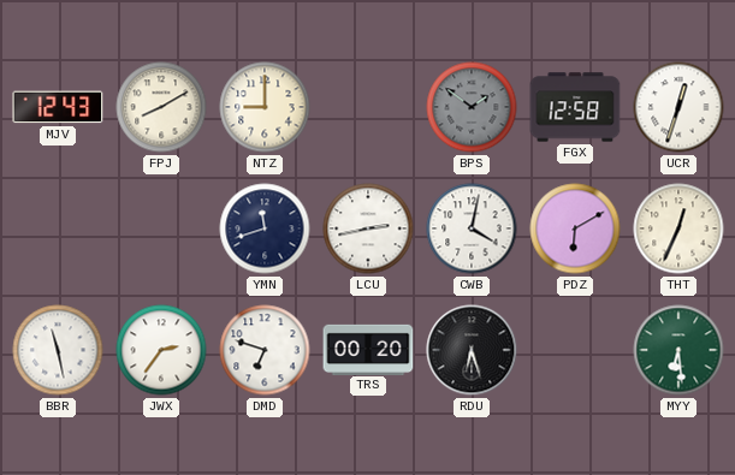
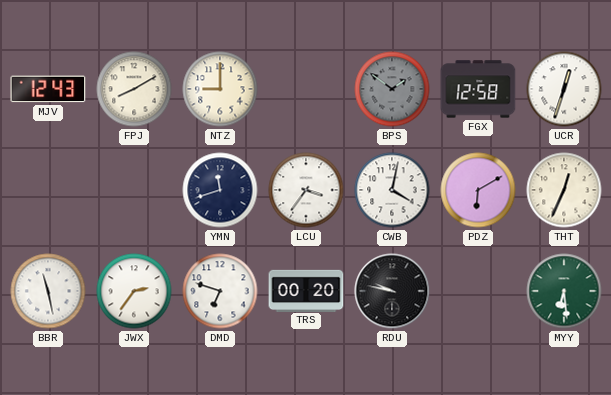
LCU: 2:43 -> 3:36
RDU: 6:27 -> 9:47
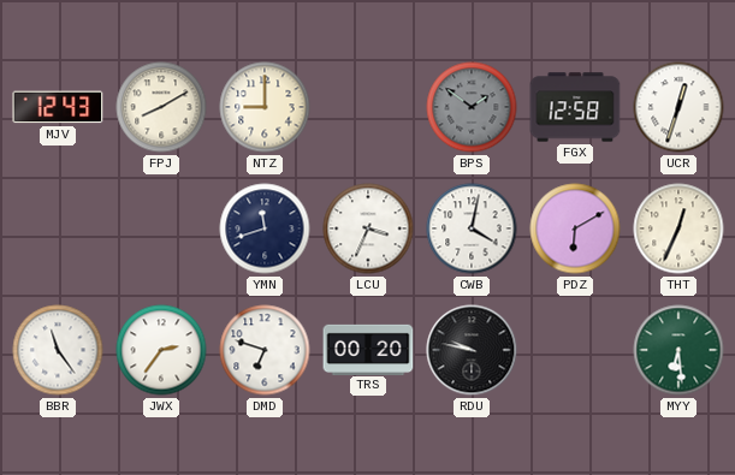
LCU: 3:36 -> 3:34
BBR: 11:28 -> 11:24
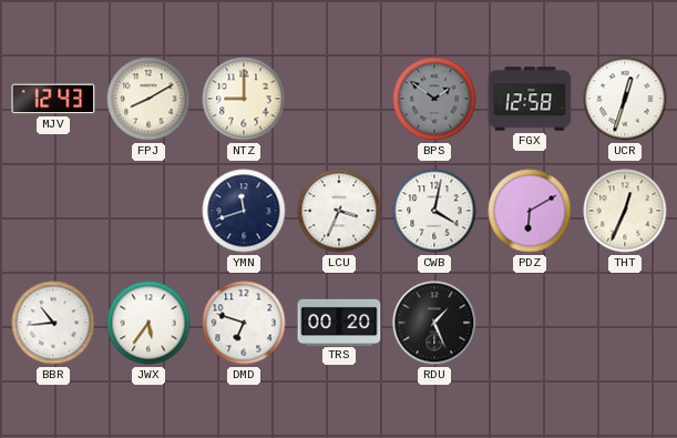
BBR: 11:24 -> 10:44
JWX: 2:36 -> 5:36
RDU: 9:47 -> 1:26
MYY: 6:29 -> none
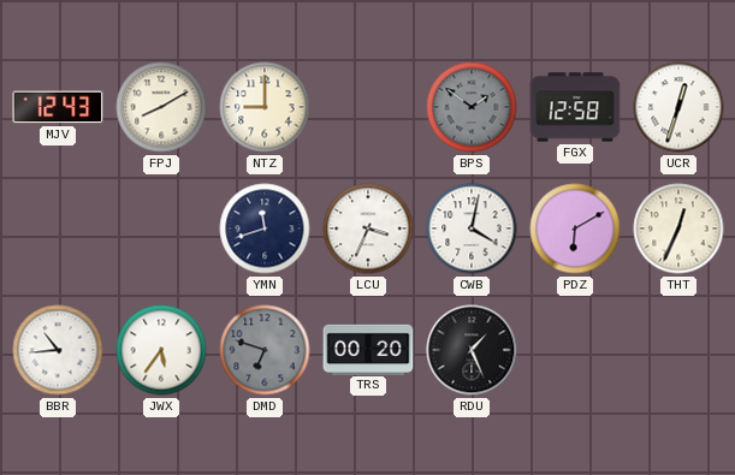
DMD dial: white -> grey
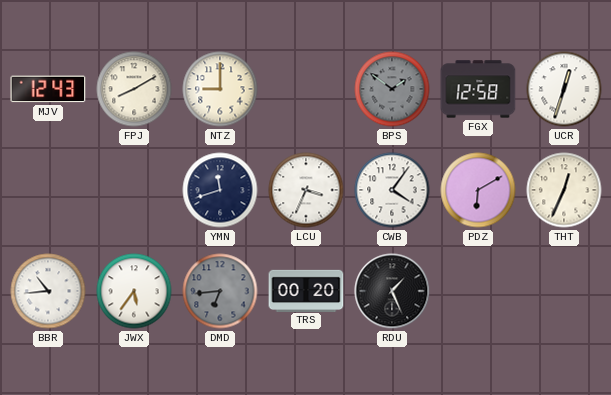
CWB: 4:02 -> 4:06
DMD: 6:48 -> 6:44
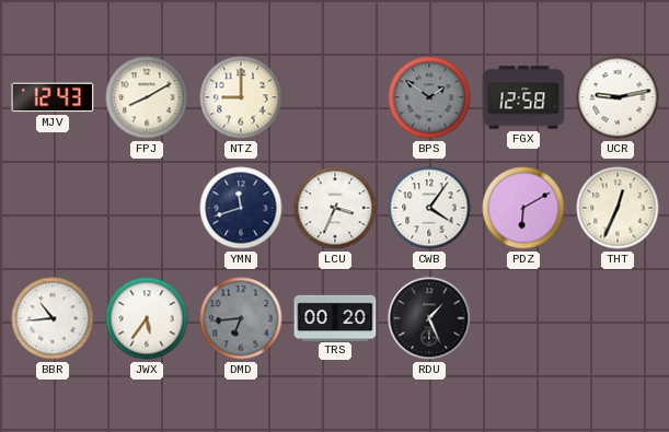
UCR: 12:33 -> 9:13
